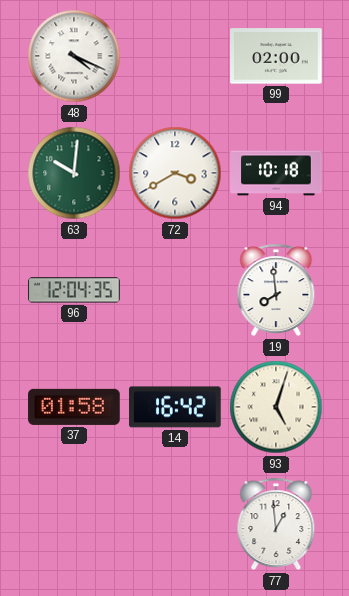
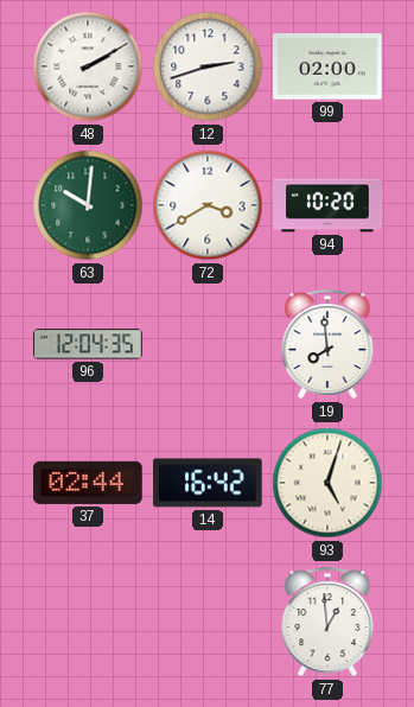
48: 4:19 -> 2:10
12: none -> 2:42
94: 10:18 -> 10:20
37: 01:58 -> 02:44
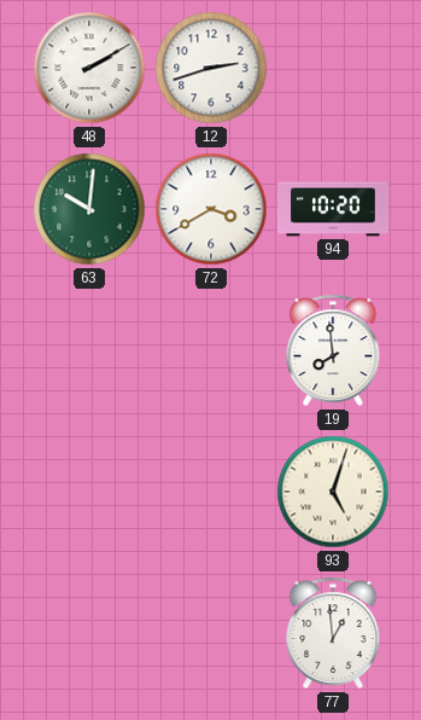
99: 02:00 -> none
96: 12:04 -> none
37: 02:44 -> none
14: 16:42 -> none
